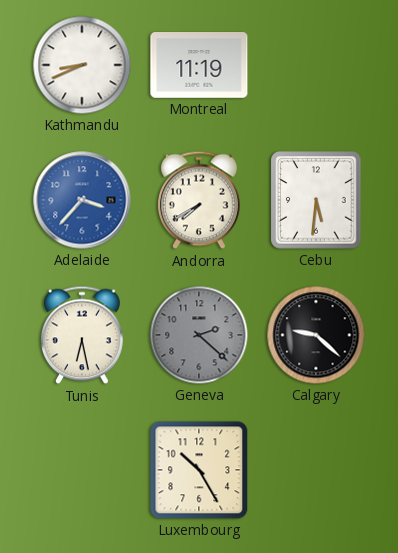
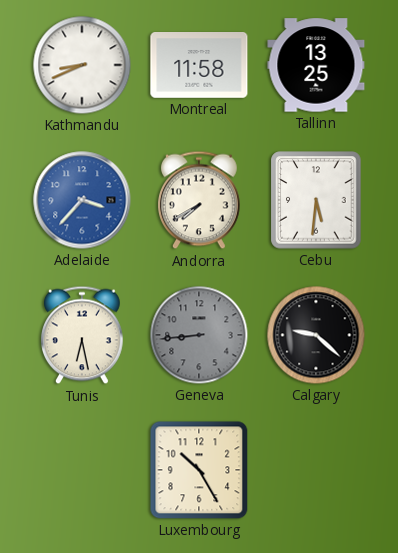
Montreal: 11:19 -> 11:58
Tallinn: none -> 13:25
Geneva: 2:22 -> 8:44
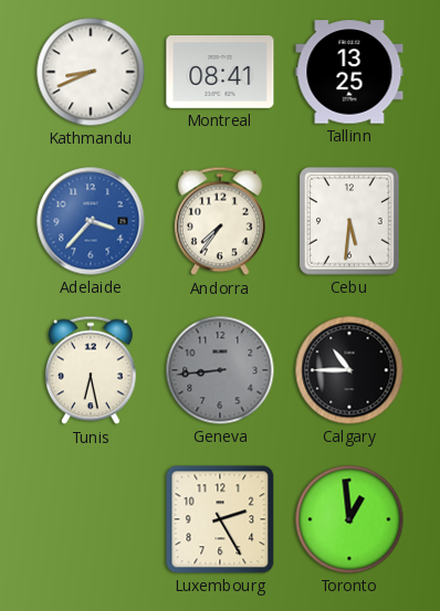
Montreal: 11:58 -> 08:41
Andorra: 7:40 -> 7:36
Calgary: 9:22 -> 10:45
Luxembourg: 10:25 -> 2:25
Toronto: none -> 12:59
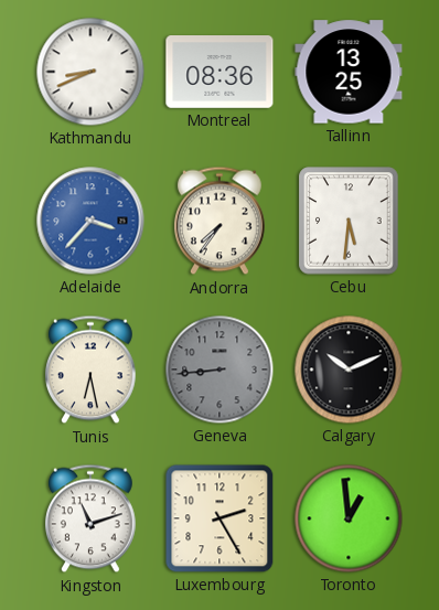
Montreal: 08:41 -> 08:36
Calgary: 10:45 -> 10:11
Kingston: none -> 11:12
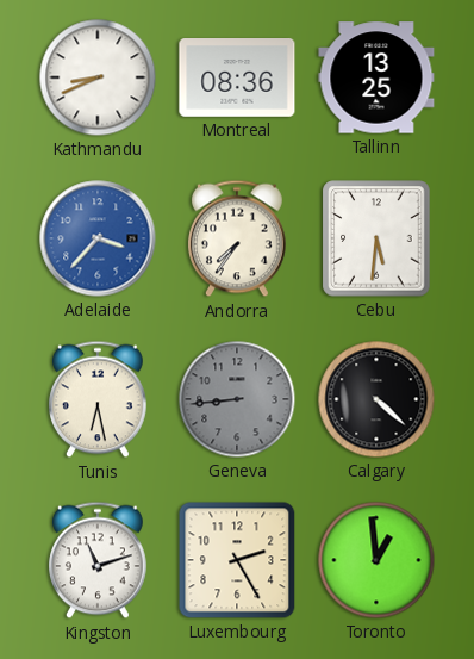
Calgary: 10:11 -> 4:22
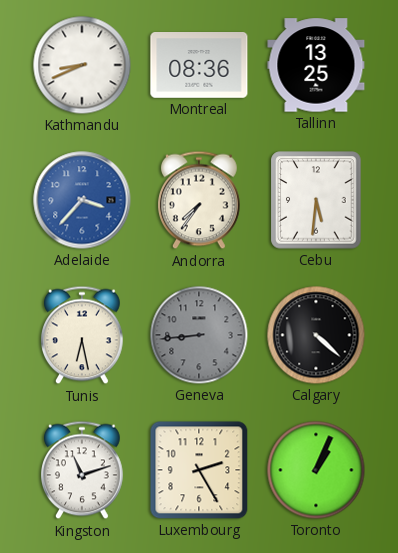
Toronto: 12:59 -> 1:04
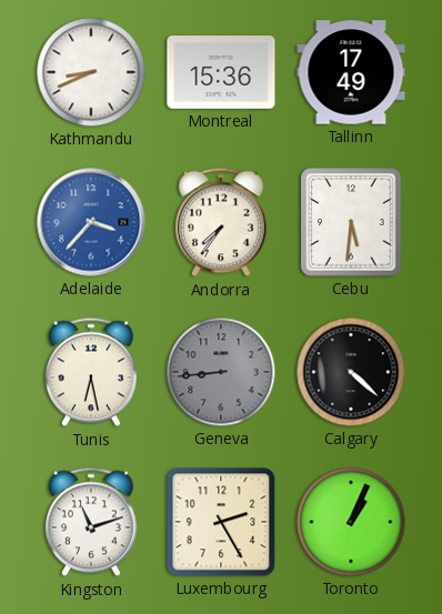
Montreal: 08:36 -> 15:36
Tallinn: 13:25 -> 17:49
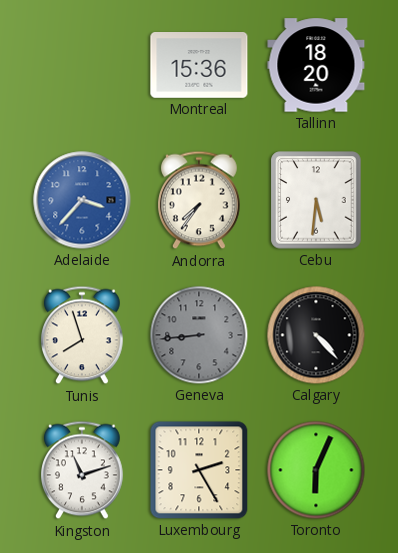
Kathmandu: 8:41 -> none
Tallinn: 17:49 -> 18:20
Tunis: 6:28 -> 7:57
Calgary: 4:22 -> 4:23
Toronto: 1:04 -> 6:04
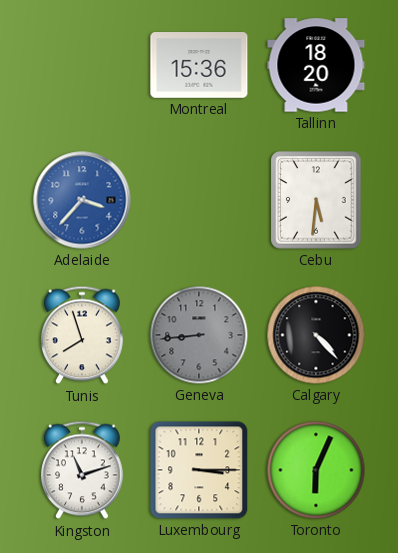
Andorra: 7:36 -> none
Luxembourg: 2:25 -> 3:15
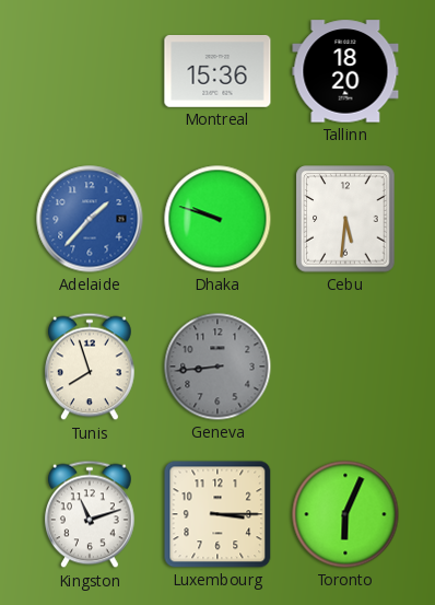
Adelaide: 3:37 -> 1:37
Dhaka: none -> 9:48
Calgary: 4:23 -> none
